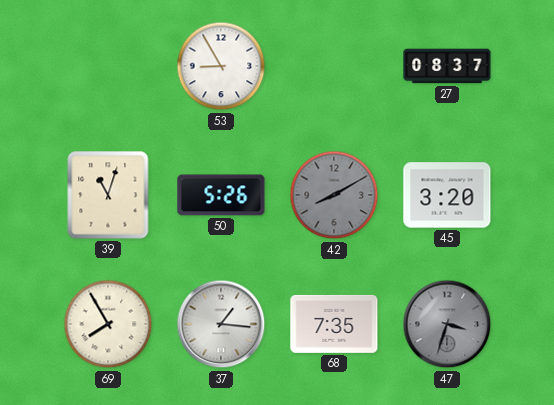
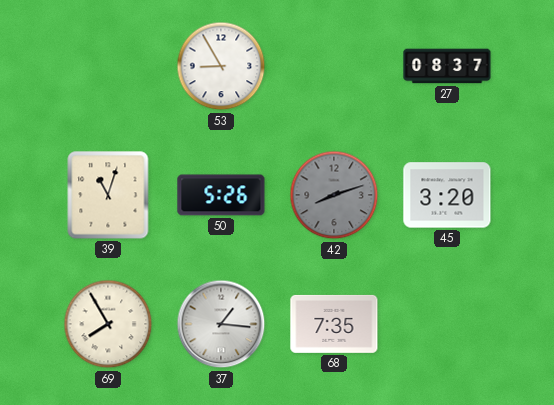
42: 8:10 -> 8:12
47: 3:33 -> none
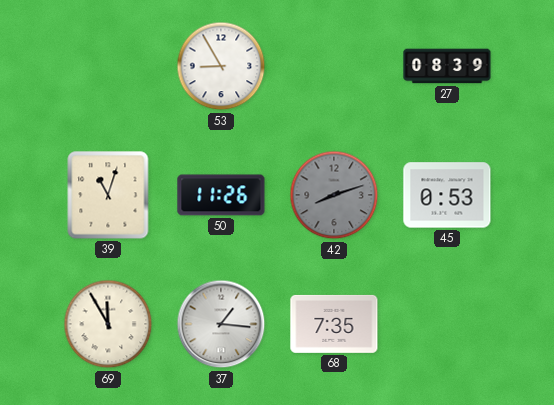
27: 08:37 -> 08:39
50: 5:26 -> 11:26
45: 3:20 -> 0:53
69: 7:55 -> 11:55
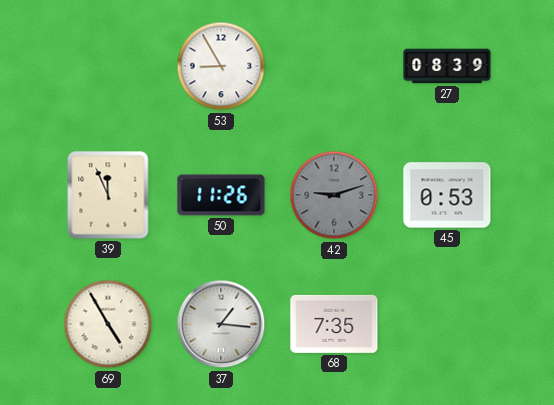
39: 11:03 -> 11:56
42: 8:12 -> 9:12
69: 11:55 -> 4:55
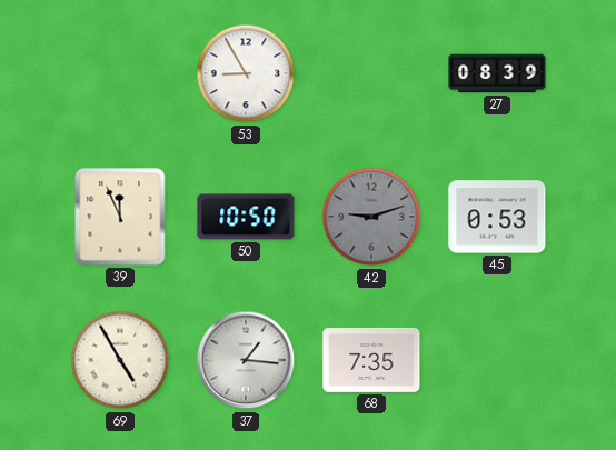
50: 11:26 -> 10:50
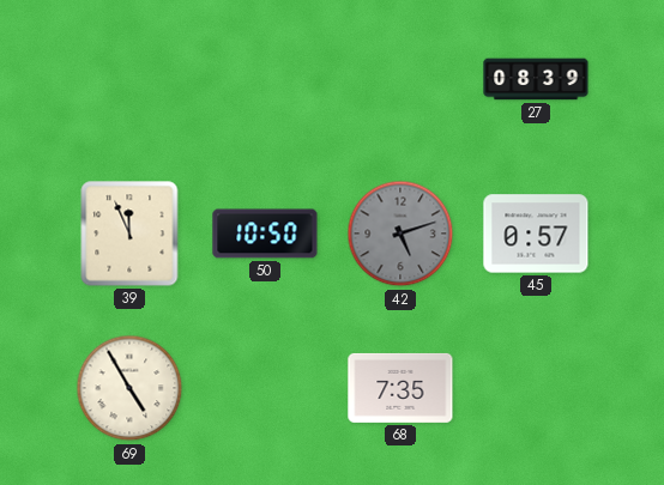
53: 8:55 -> none
42: 9:12 -> 5:12
45: 0:53 -> 0:57
37: 1:16 -> none
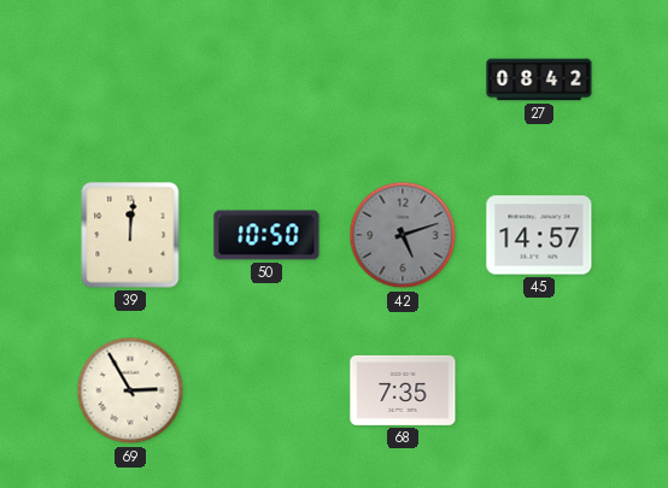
27: 08:39 -> 08:42
39: 11:56 -> 12:01
45: 0:57 -> 14:57
69: 4:55 -> 2:55
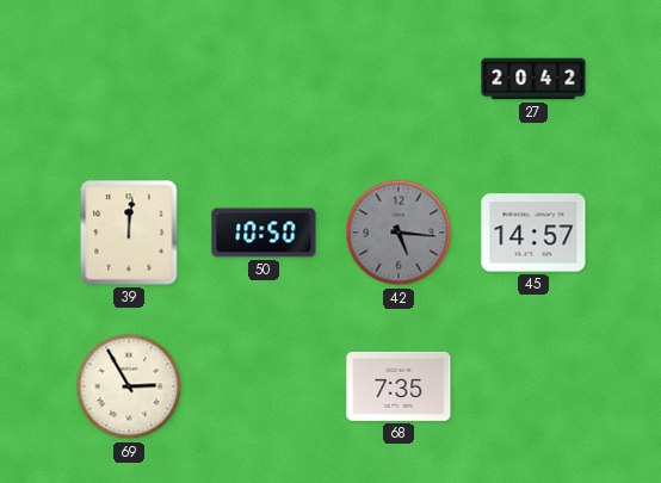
27: 08:42 -> 20:42
42: 5:12 -> 5:16
